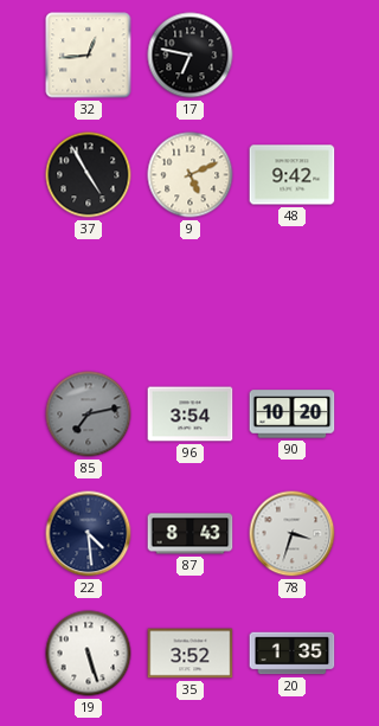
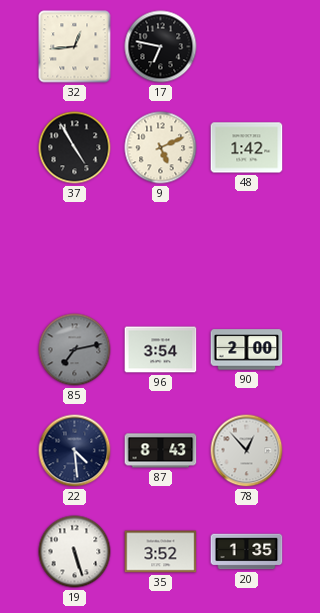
48: 9:42 -> 1:42
90: 10:20 -> 2:00
78: 3:33 -> 12:53
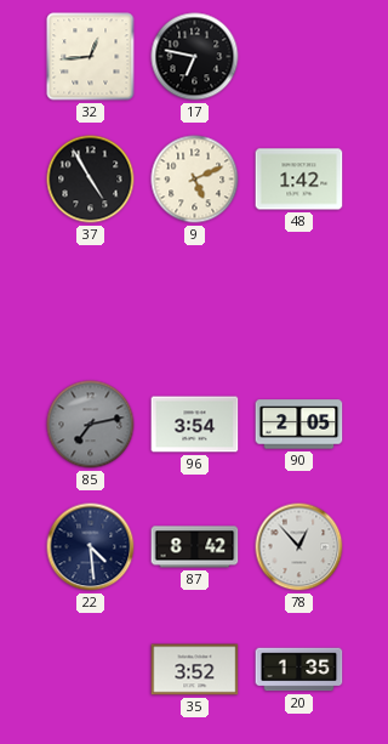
90: 2:00 -> 2:05
87: 8:43 -> 8:42
19: 5:27 -> none
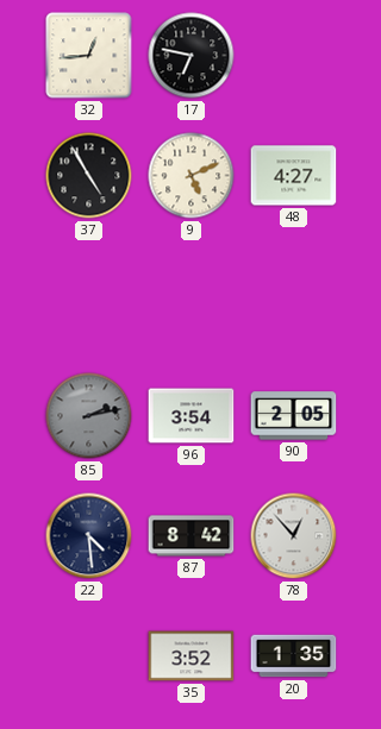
48: 1:42 -> 4:27
85: 7:13 -> 2:13
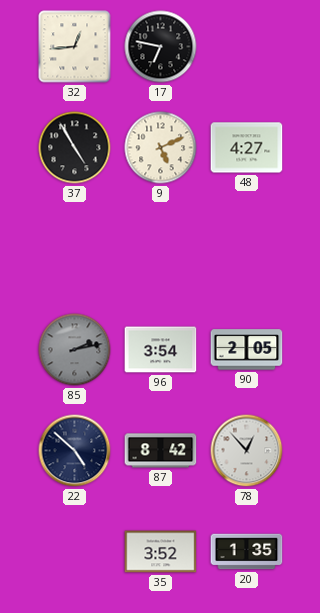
22: 4:29 -> 4:52
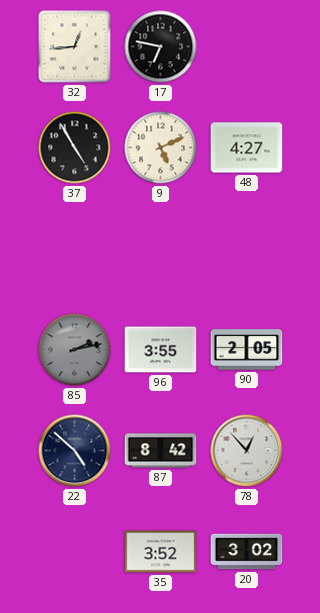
96: 3:54 -> 3:55
20: 1:35 -> 3:02
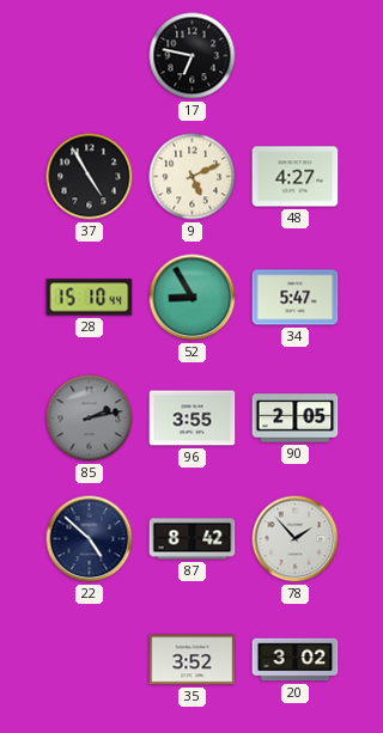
32: 12:44 -> none
28: none -> 15:10
52: none -> 8:55
34: none -> 5:47
78: 12:53 -> 1:53
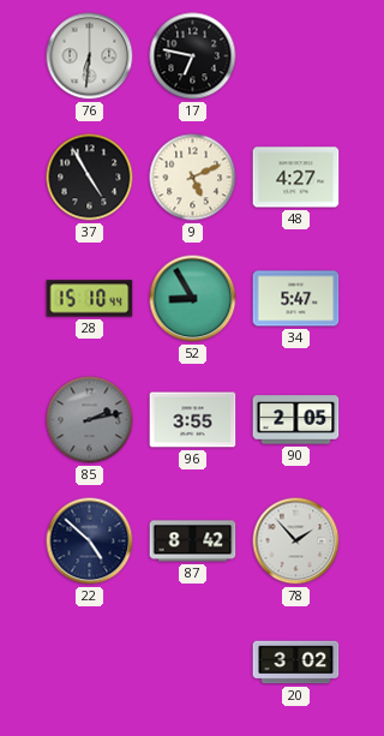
76: none -> 6:31
35: 3:52 -> none
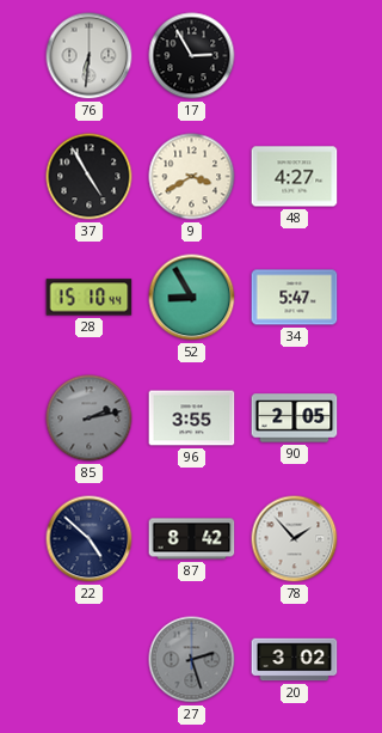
17: 6:47 -> 2:55
9: 5:11 -> 3:40
27: none -> 2:27
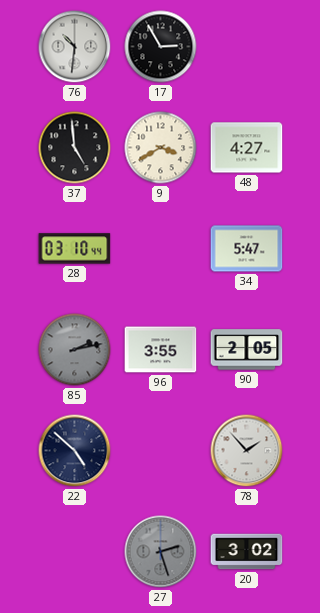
76: 6:31 -> 10:31
37: 4:55 -> 4:59
28: 15:10 -> 03:10
52: 8:55 -> none
87: 8:42 -> none
